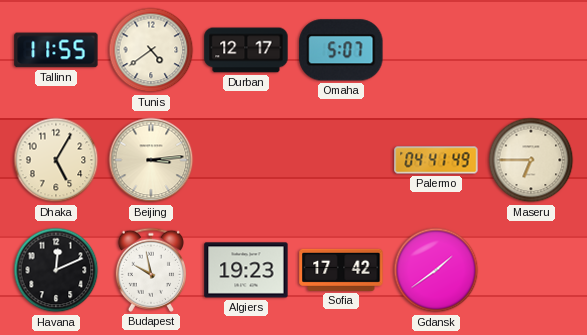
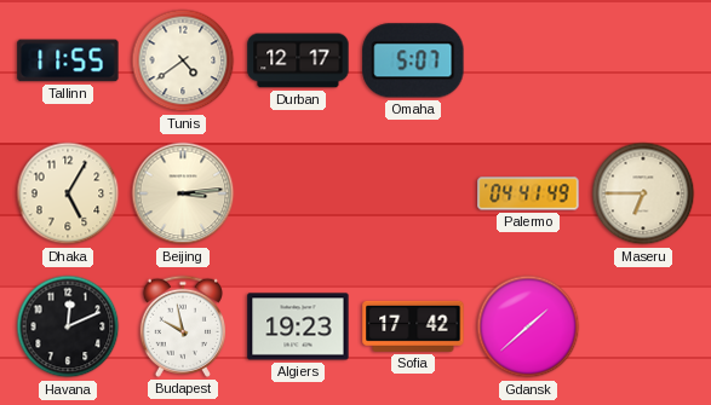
Gdansk: 1:39 -> 1:38
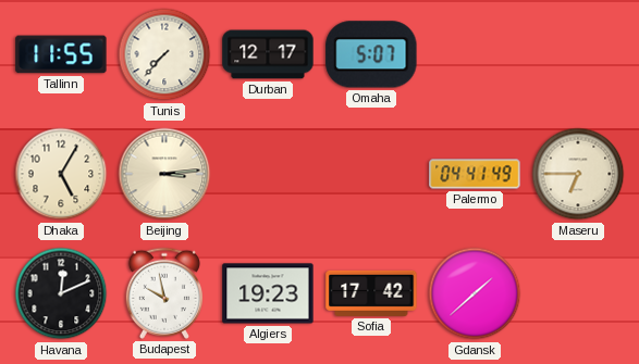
Tunis: 4:39 -> 7:37
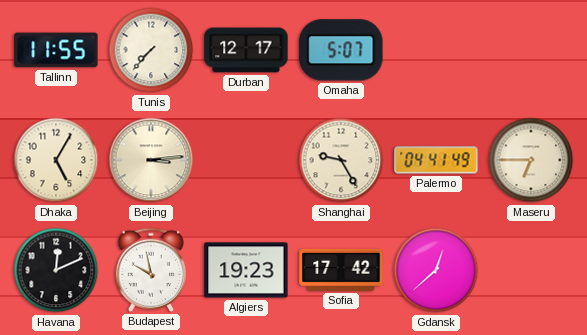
Shanghai: none -> 9:25
Gdansk: 1:38 -> 12:38
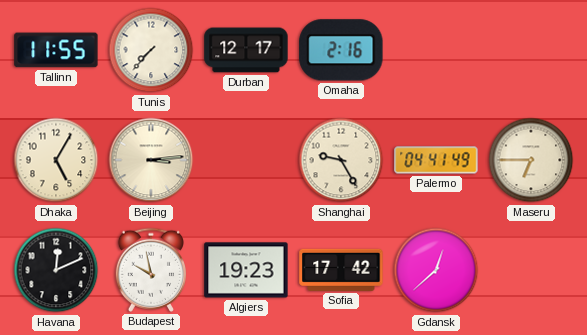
Omaha: 5:07 -> 2:16
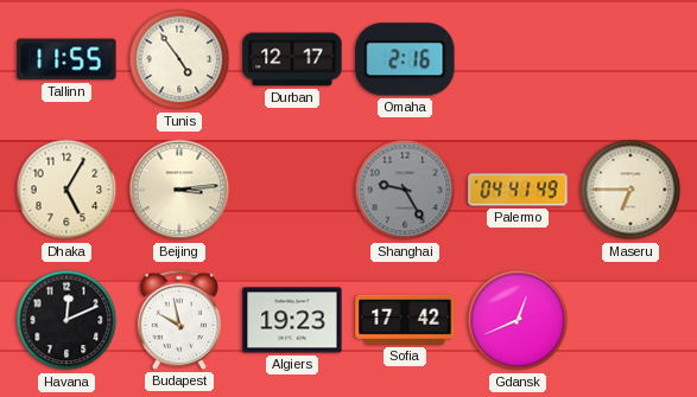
Tunis: 7:37 -> 4:54
Shanghai dial: cream -> grey
Gdansk: 12:38 -> 12:41
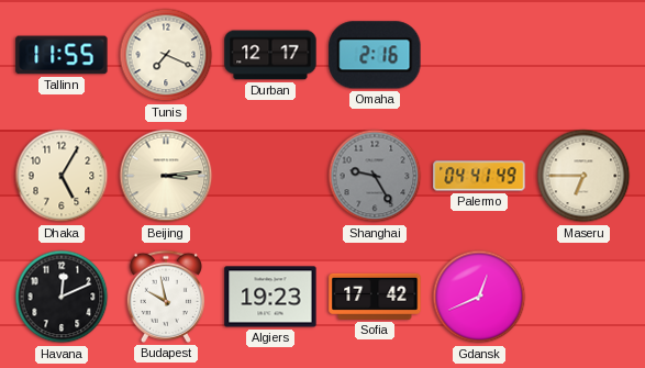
Tunis: 4:54 -> 7:19
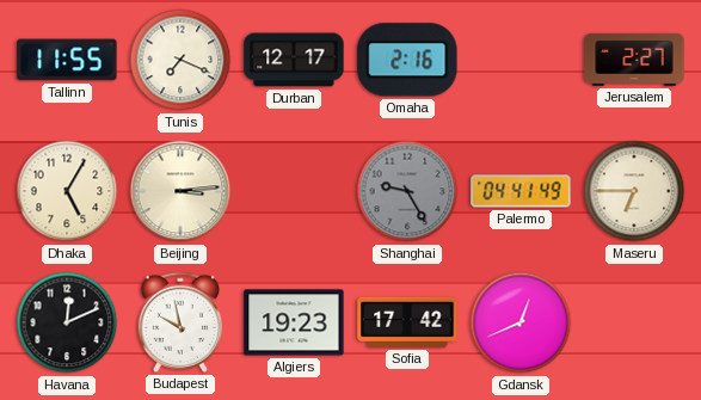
Jerusalem: none -> 2:27
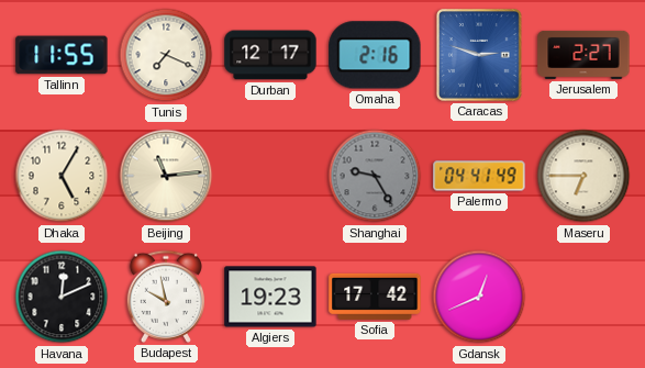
Caracas: none -> 2:48
Beijing: 3:14 -> 11:14
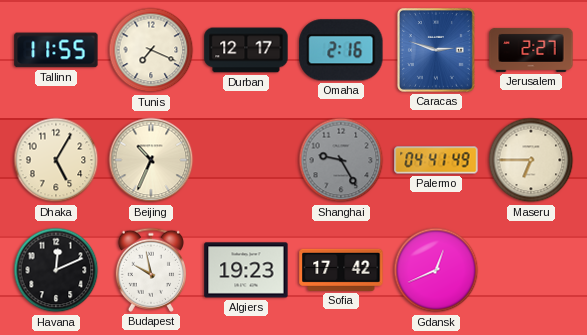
Beijing: 11:14 -> 10:34
